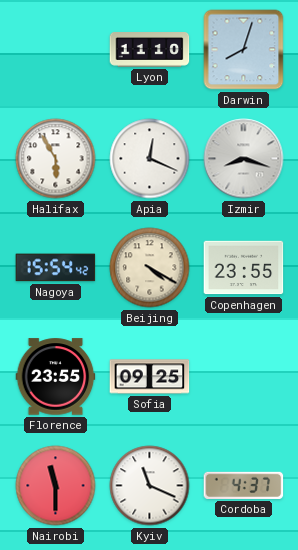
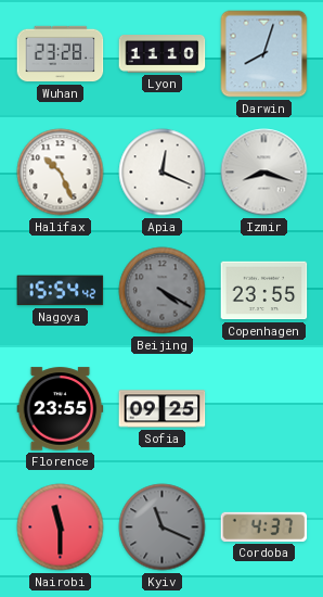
Wuhan: none -> 23:28
Halifax: 5:55 -> 10:26
Beijing dial: cream -> grey
Kyiv dial: white -> grey
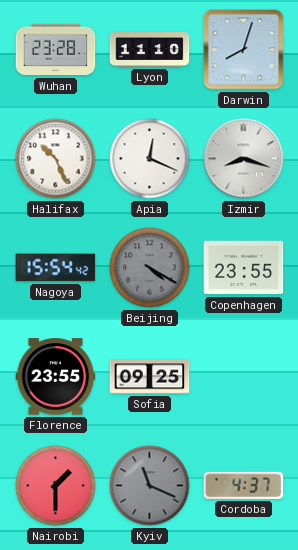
Nairobi: 11:30 -> 1:30
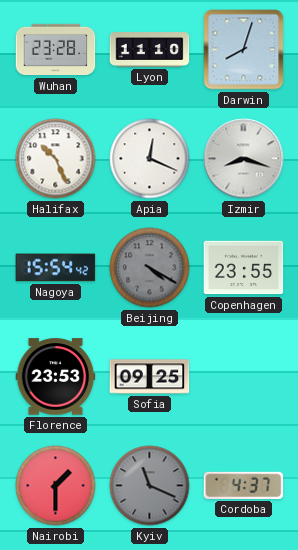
Florence: 23:55 -> 23:53
